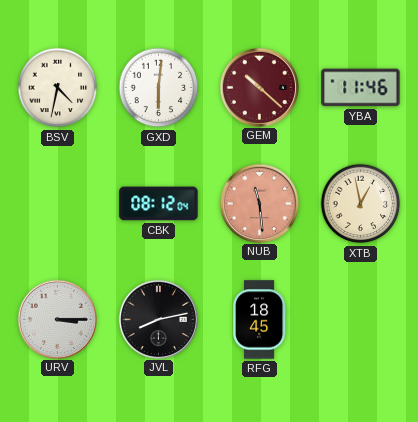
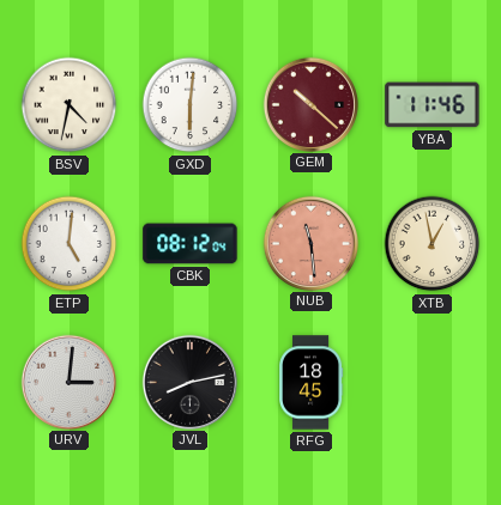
ETP: none -> 5:01
URV: 3:15 -> 3:01
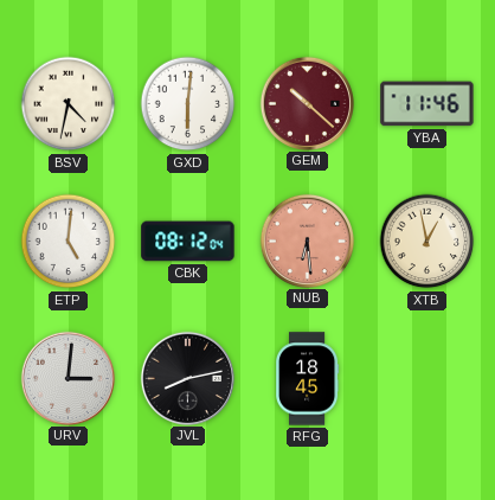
NUB: 11:29 -> 6:29
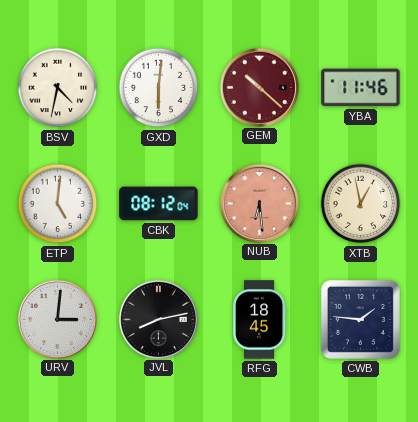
CWB: none -> 1:46
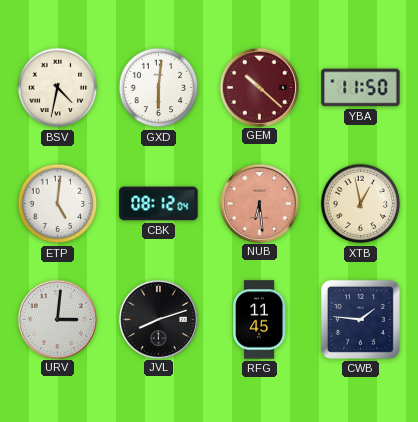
YBA: 11:46 -> 11:50
JVL: 8:13 -> 8:12
RFG: 18:45 -> 11:45
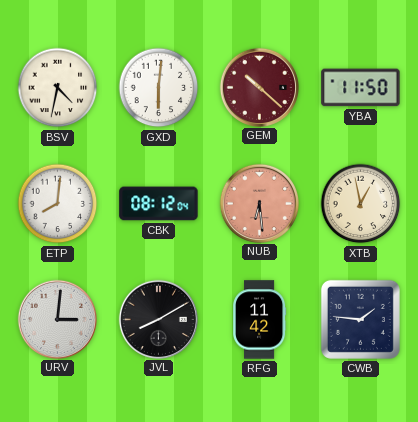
ETP: 5:01 -> 8:01
JVL: 8:12 -> 8:10
RFG: 11:45 -> 11:42
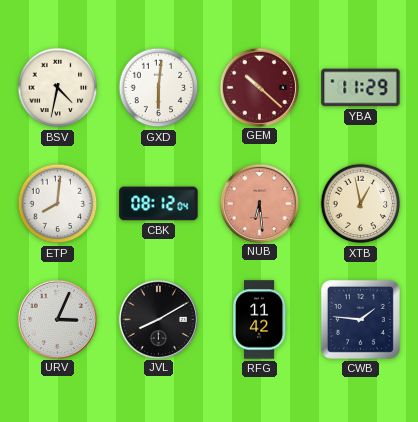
YBA: 11:50 -> 11:29
URV: 3:01 -> 3:04
